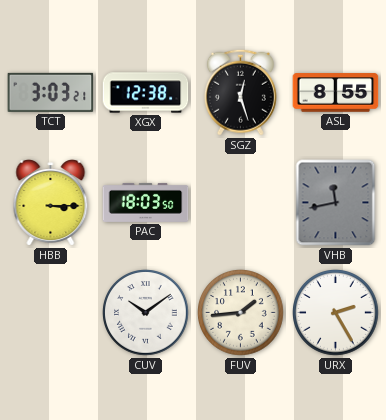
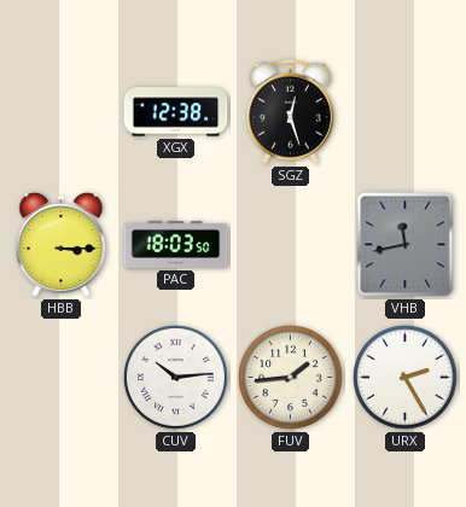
TCT: 3:03 -> none
ASL: 8:55 -> none
CUV: 10:09 -> 10:14
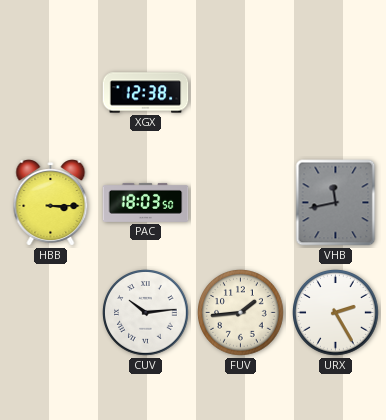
SGZ: 12:27 -> none
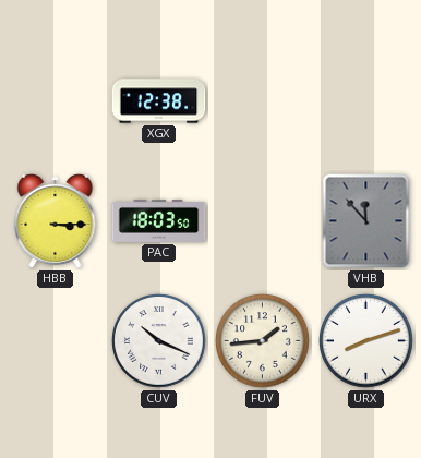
VHB: 11:43 -> 11:53
CUV: 10:14 -> 10:19
URX: 2:25 -> 8:12
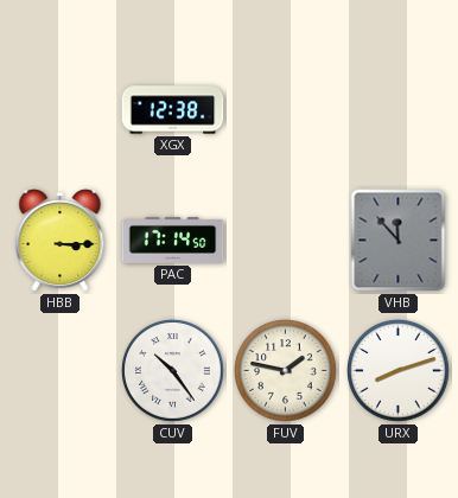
PAC: 18:03 -> 17:14
CUV: 10:19 -> 10:24
FUV: 1:44 -> 1:47
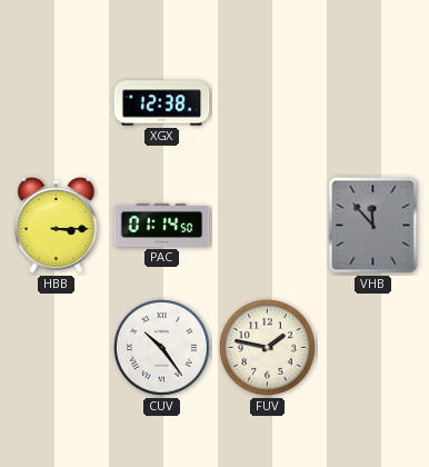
PAC: 17:14 -> 01:14
URX: 8:12 -> none
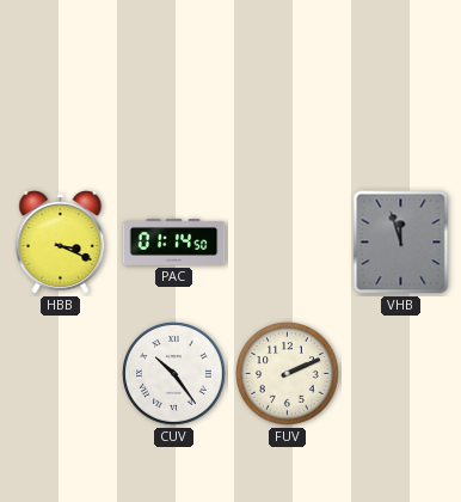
XGX: 12:38 -> none
HBB: 3:15 -> 3:19
VHB: 11:53 -> 11:57
FUV: 1:47 -> 2:11
